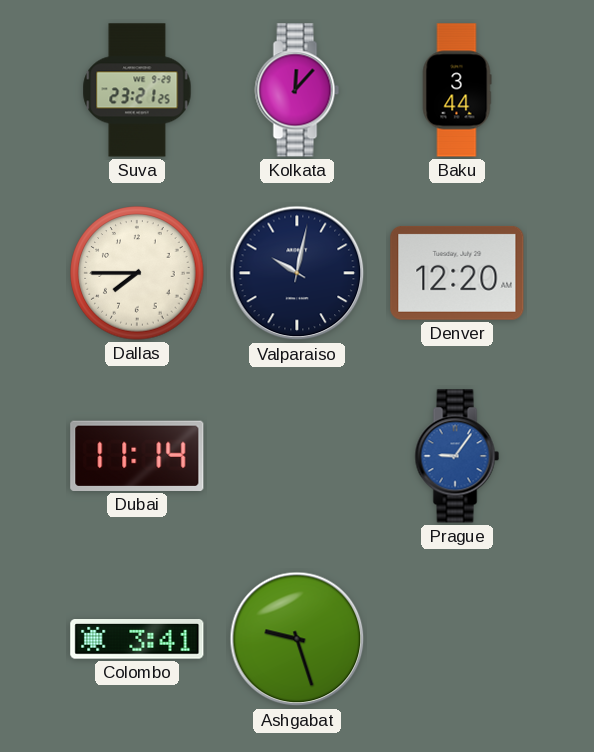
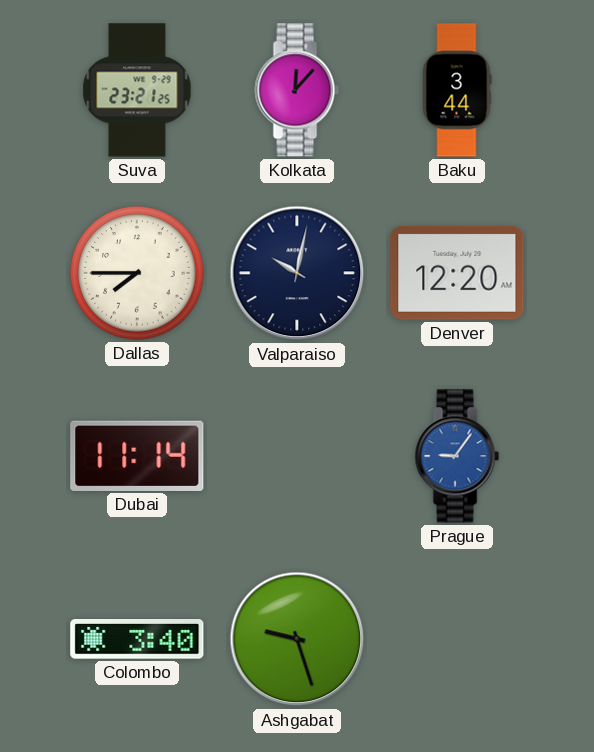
Colombo: 3:41 -> 3:40
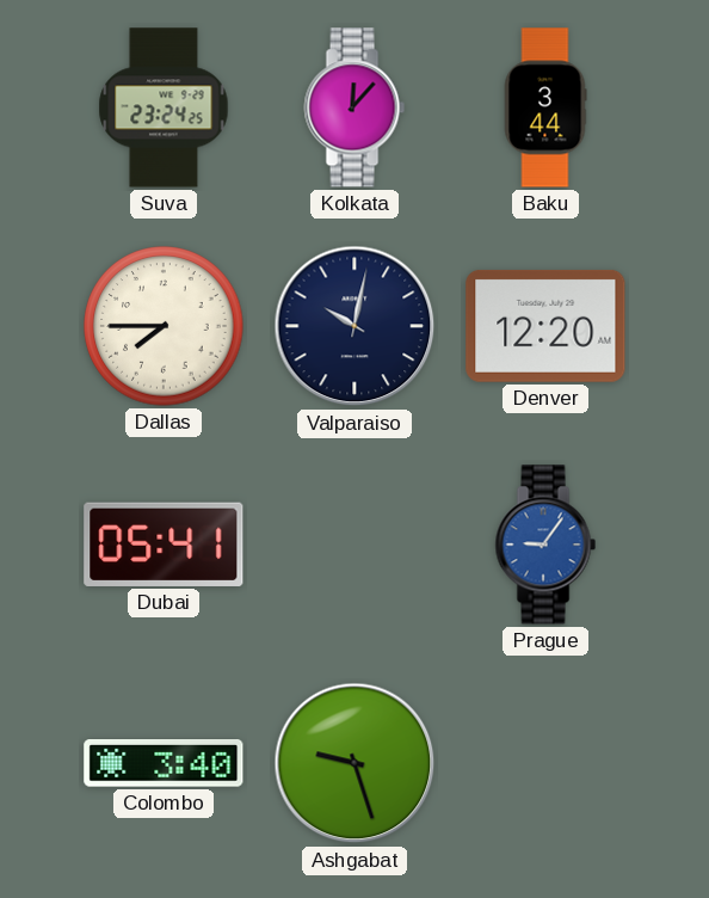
Suva: 23:21 -> 23:24
Dubai: 11:14 -> 05:41
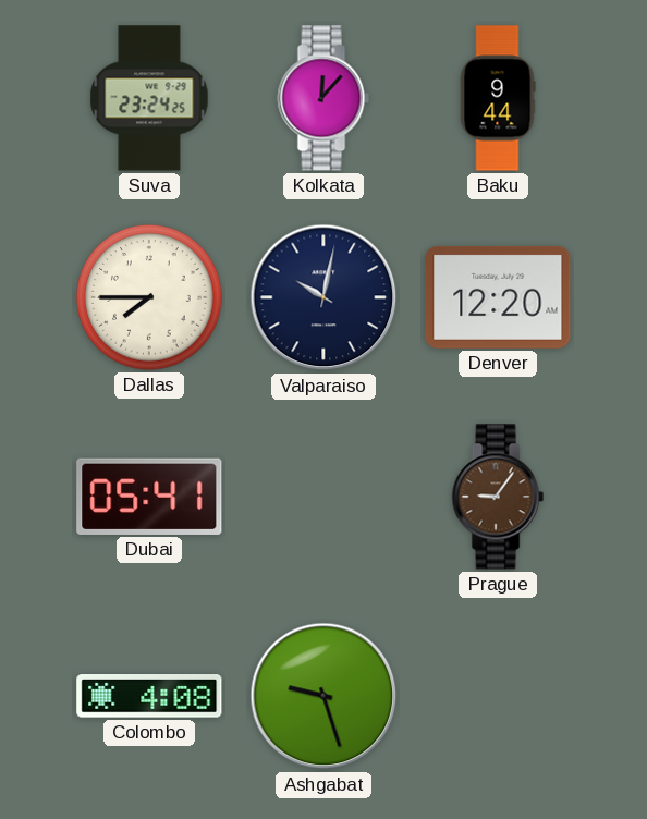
Baku: 3:44 -> 9:44
Prague dial: blue -> brown
Colombo: 3:40 -> 4:08
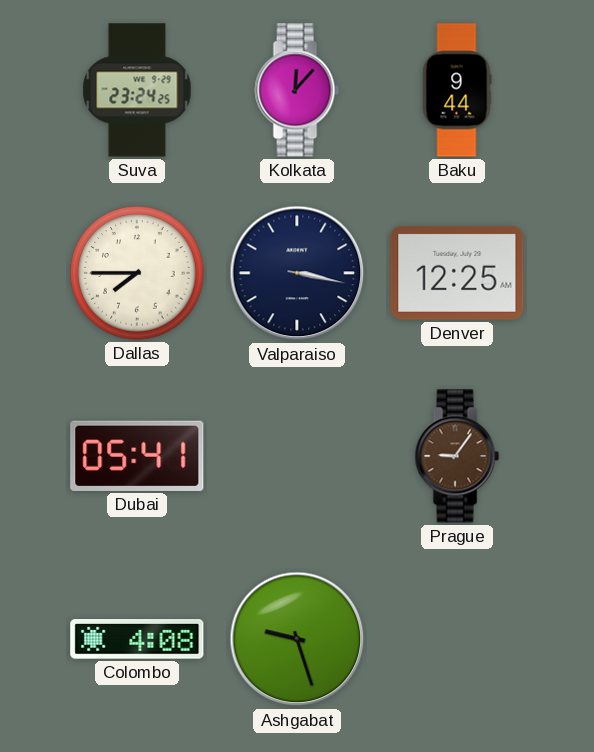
Valparaiso: 10:02 -> 3:17
Denver: 12:20 -> 12:25
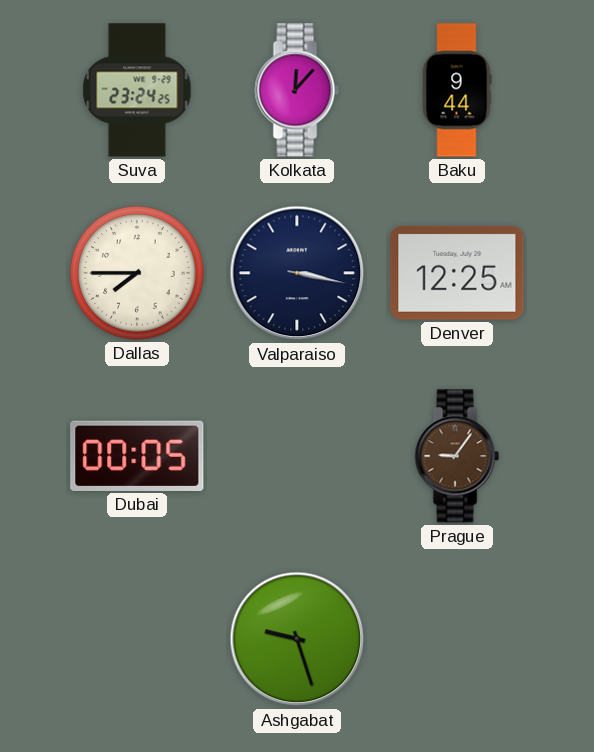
Dubai: 05:41 -> 00:05
Colombo: 4:08 -> none
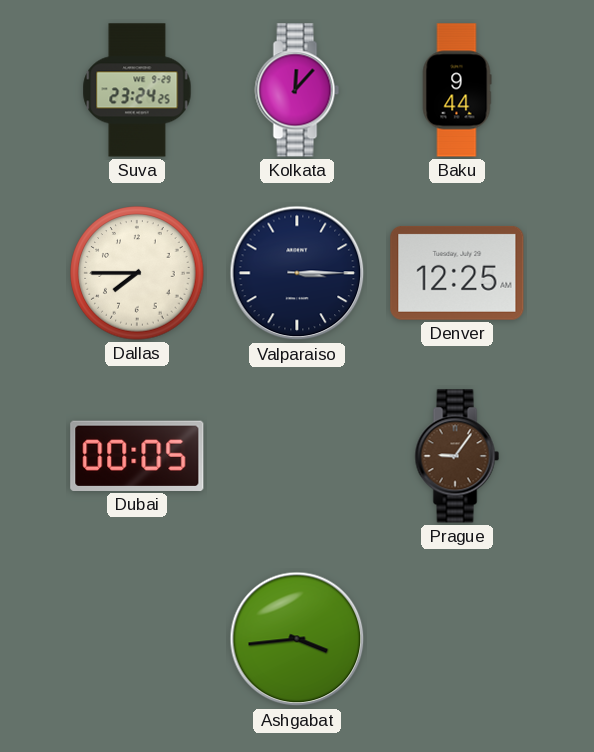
Valparaiso: 3:17 -> 3:15
Ashgabat: 9:27 -> 3:44
